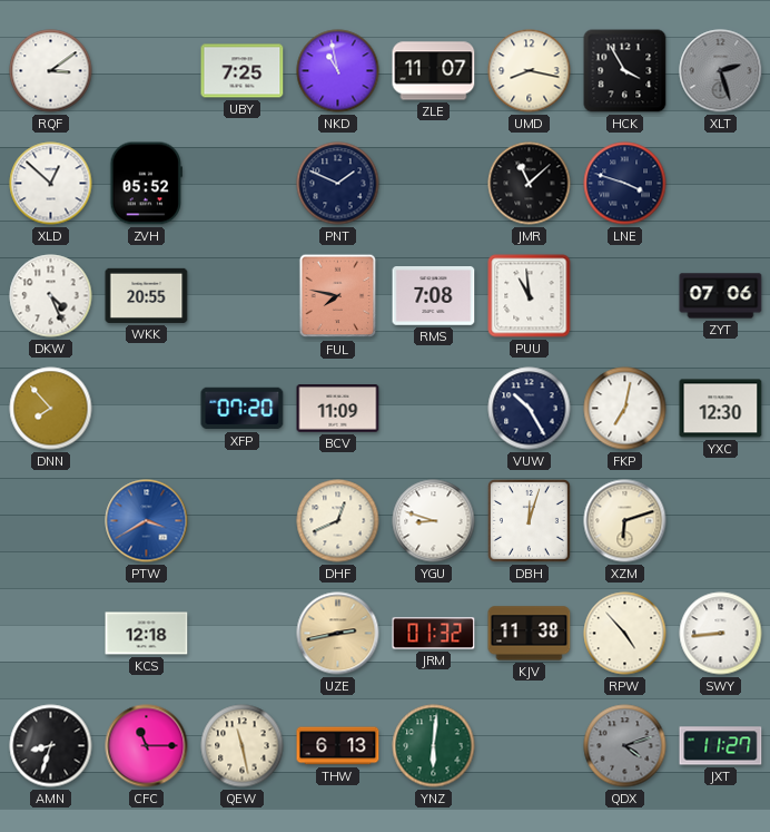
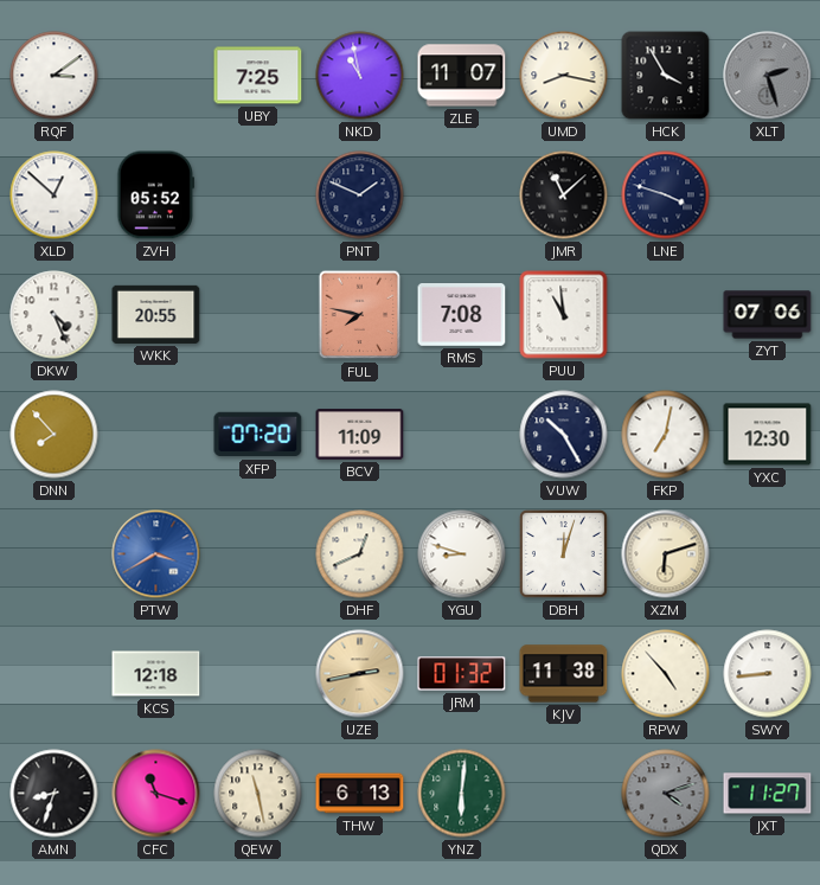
CFC: 11:15 -> 11:18
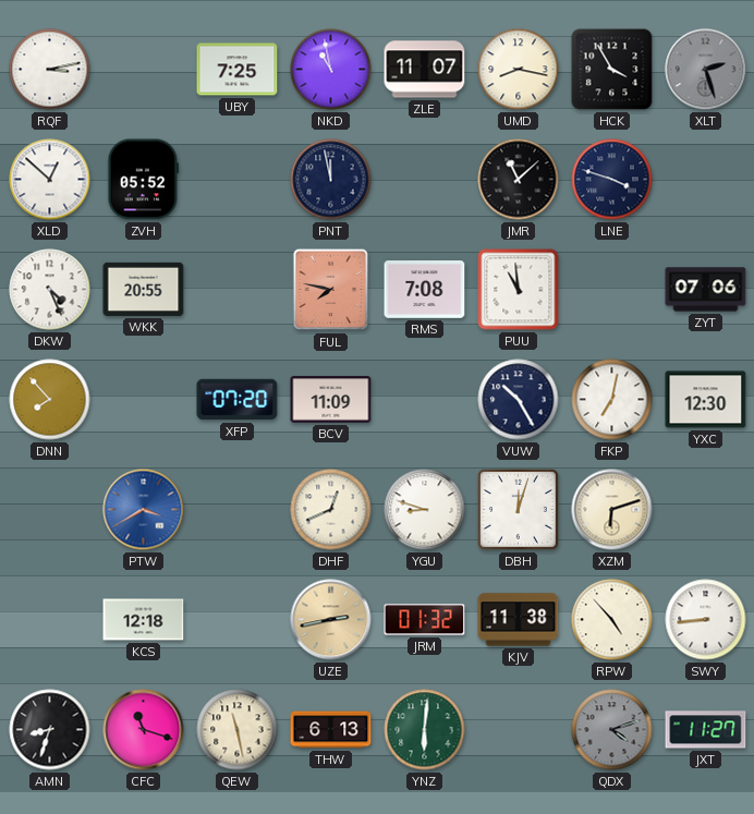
RQF: 3:09 -> 3:13
PNT: 1:49 -> 11:58
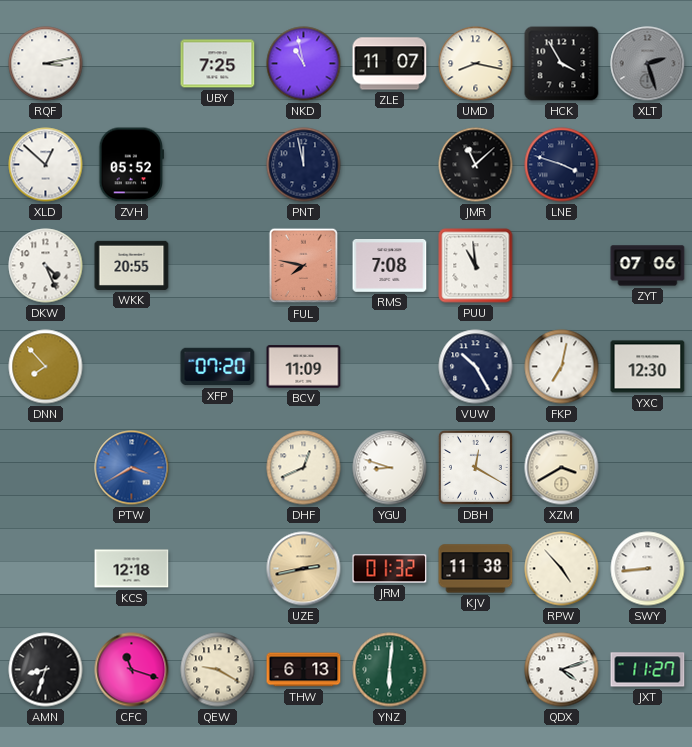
DBH: 12:03 -> 12:20
XZM: 6:12 -> 3:40
QEW: 11:28 -> 9:20
QDX dial: grey -> white
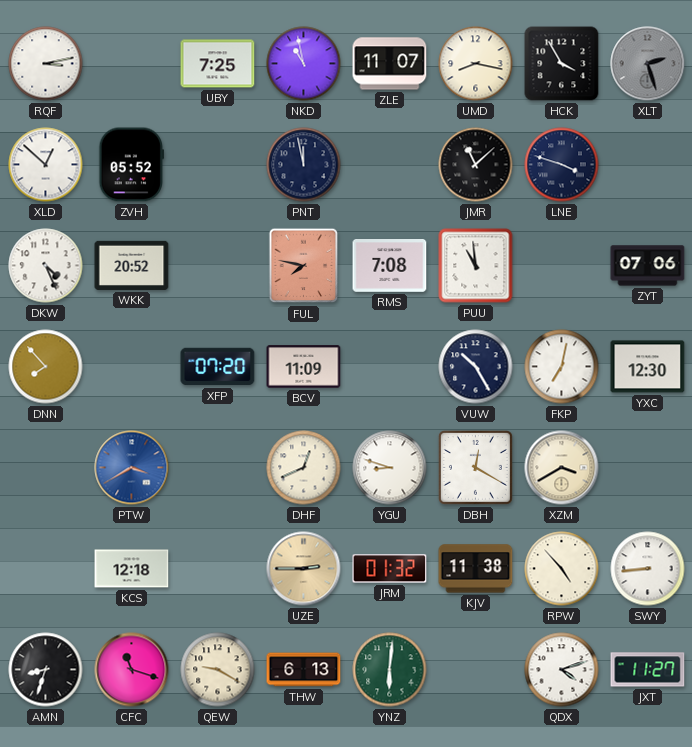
WKK: 20:55 -> 20:52
UZE: 2:43 -> 2:45
